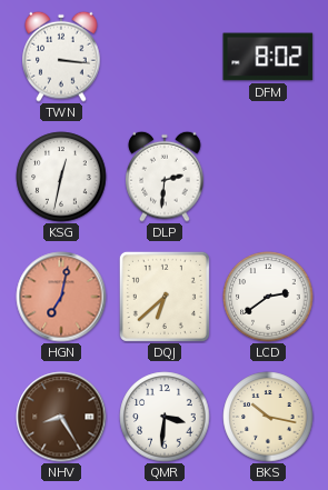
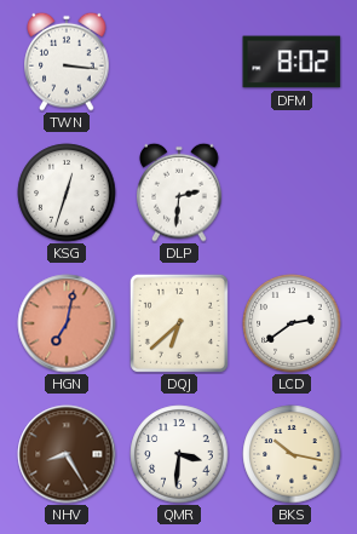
KSG: 12:32 -> 12:33
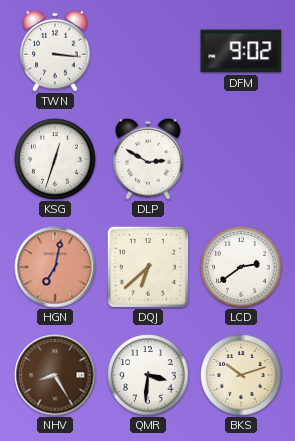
DFM: 8:02 -> 9:02
DLP: 2:31 -> 2:50
BKS: 10:17 -> 10:12
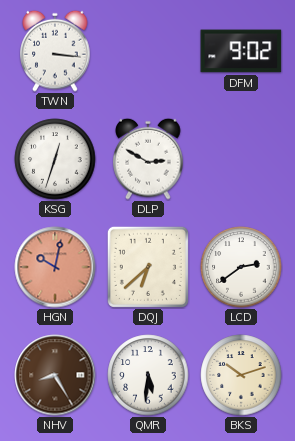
HGN: 7:02 -> 10:02
QMR: 3:31 -> 5:31
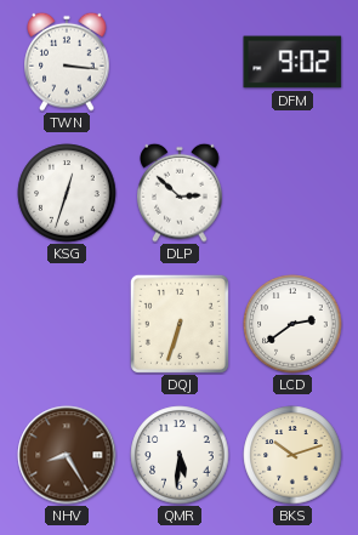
DLP: 2:50 -> 2:52
HGN: 10:02 -> none
DQJ: 6:38 -> 6:33
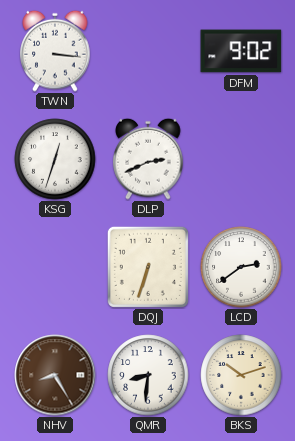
DLP: 2:52 -> 2:41
QMR: 5:31 -> 8:31
